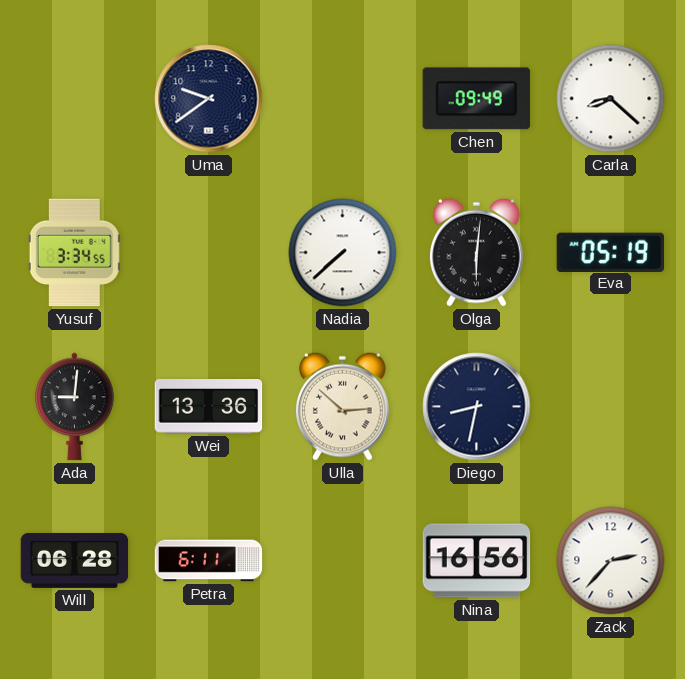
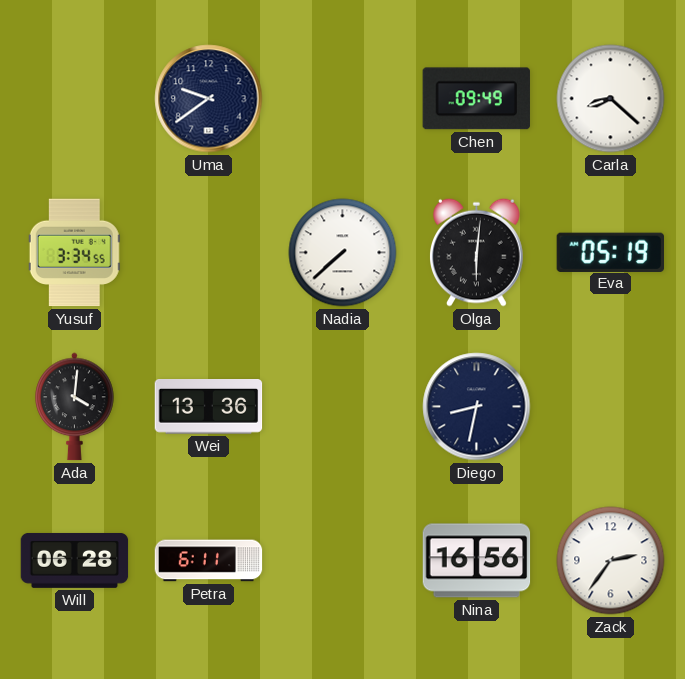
Ada: 9:01 -> 4:01
Ulla: 2:52 -> none
Zack: 2:37 -> 2:36
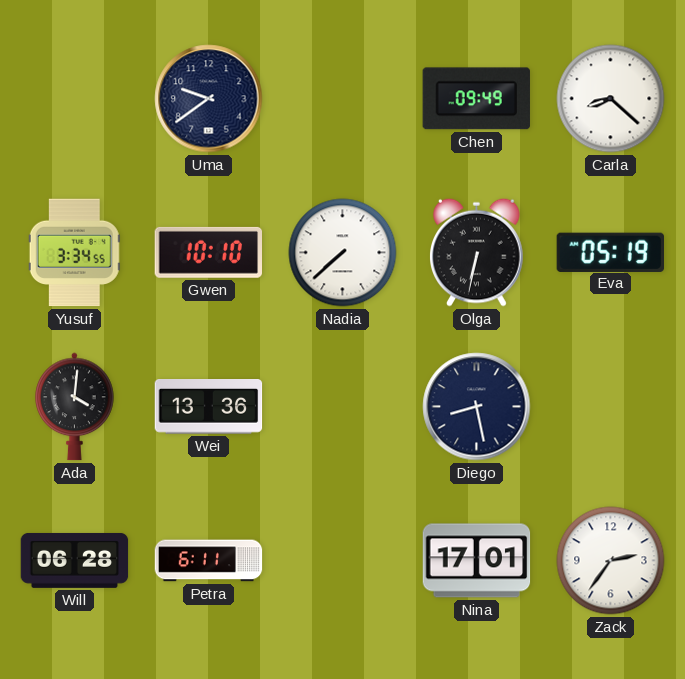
Gwen: none -> 10:10
Olga: 6:01 -> 6:32
Diego: 8:32 -> 8:28
Nina: 16:56 -> 17:01
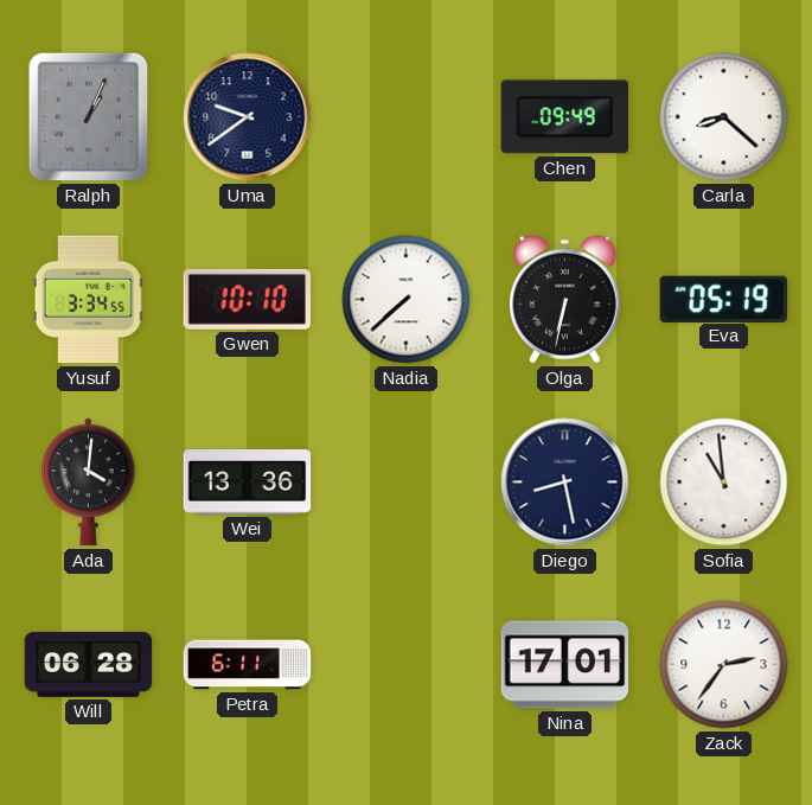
Ralph: none -> 1:04
Sofia: none -> 10:59
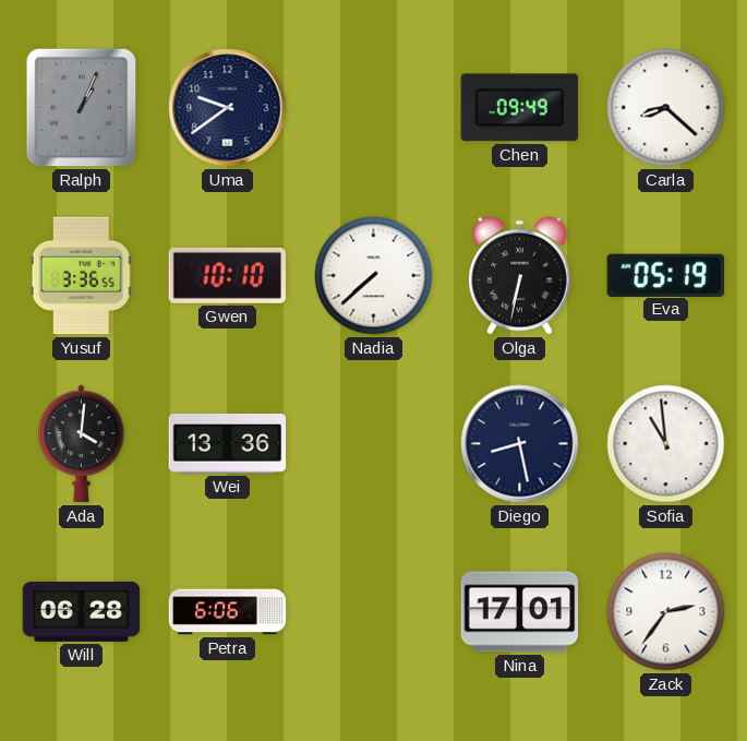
Yusuf: 3:34 -> 3:36
Petra: 6:11 -> 6:06
